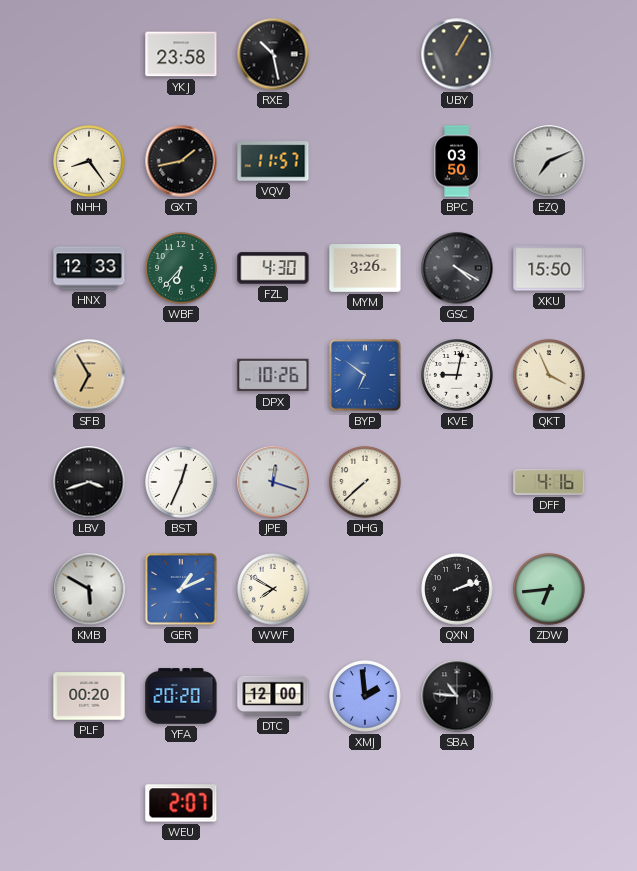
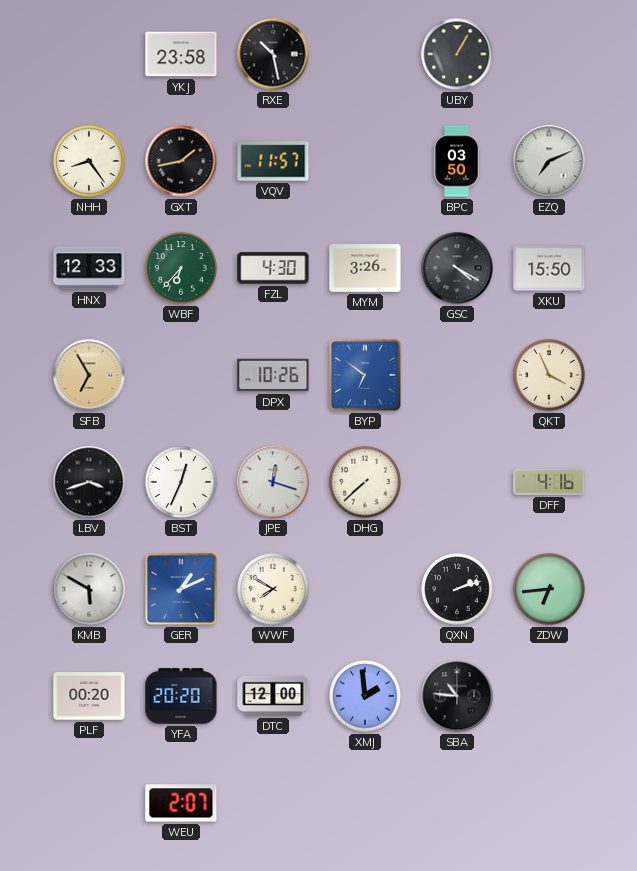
KVE: 9:02 -> none
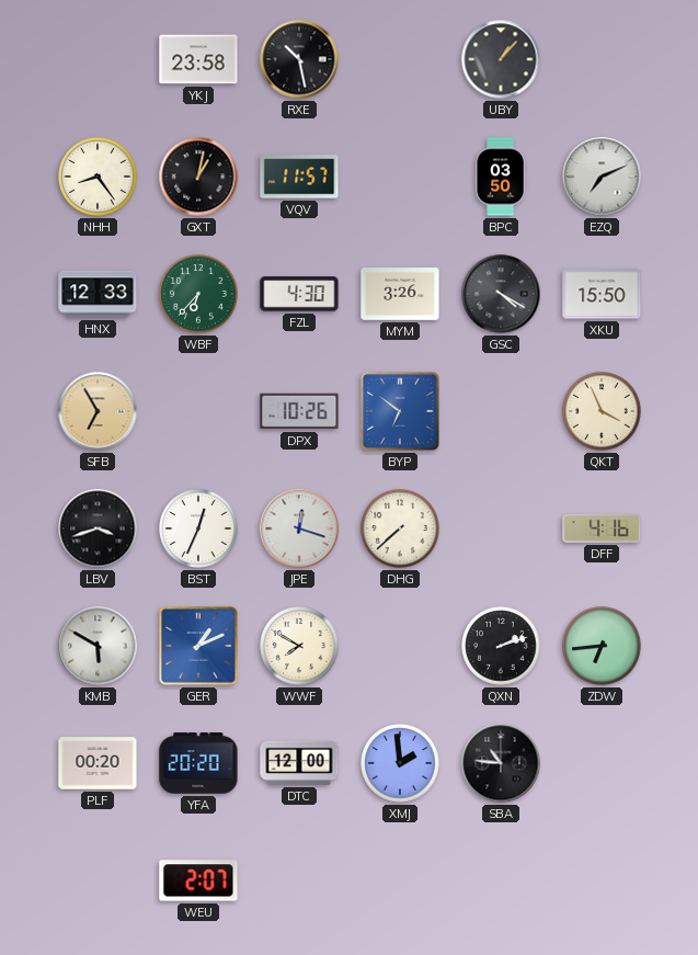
UBY: 1:05 -> 1:07
GXT: 1:43 -> 1:02
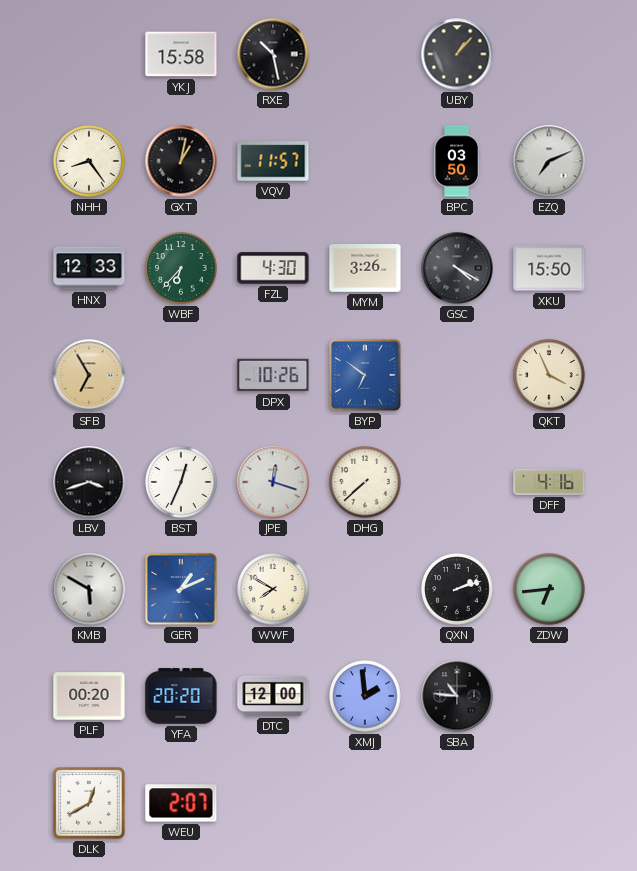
YKJ: 23:58 -> 15:58
DLK: none -> 12:40
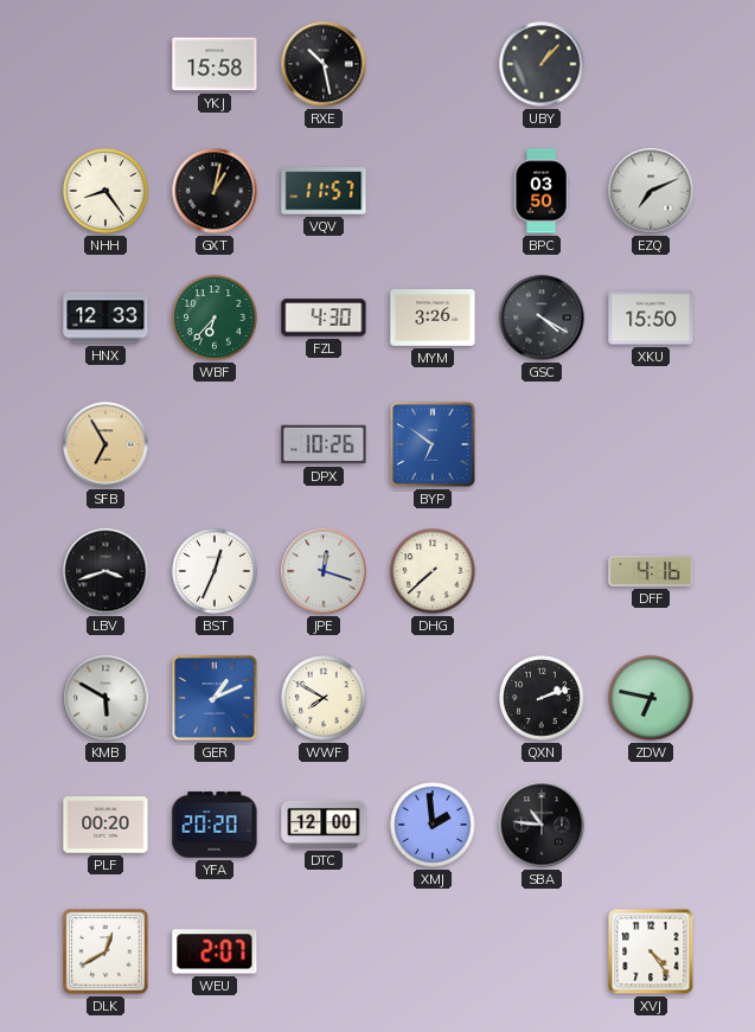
QKT: 3:56 -> none
ZDW: 6:44 -> 6:47
XVJ: none -> 4:24
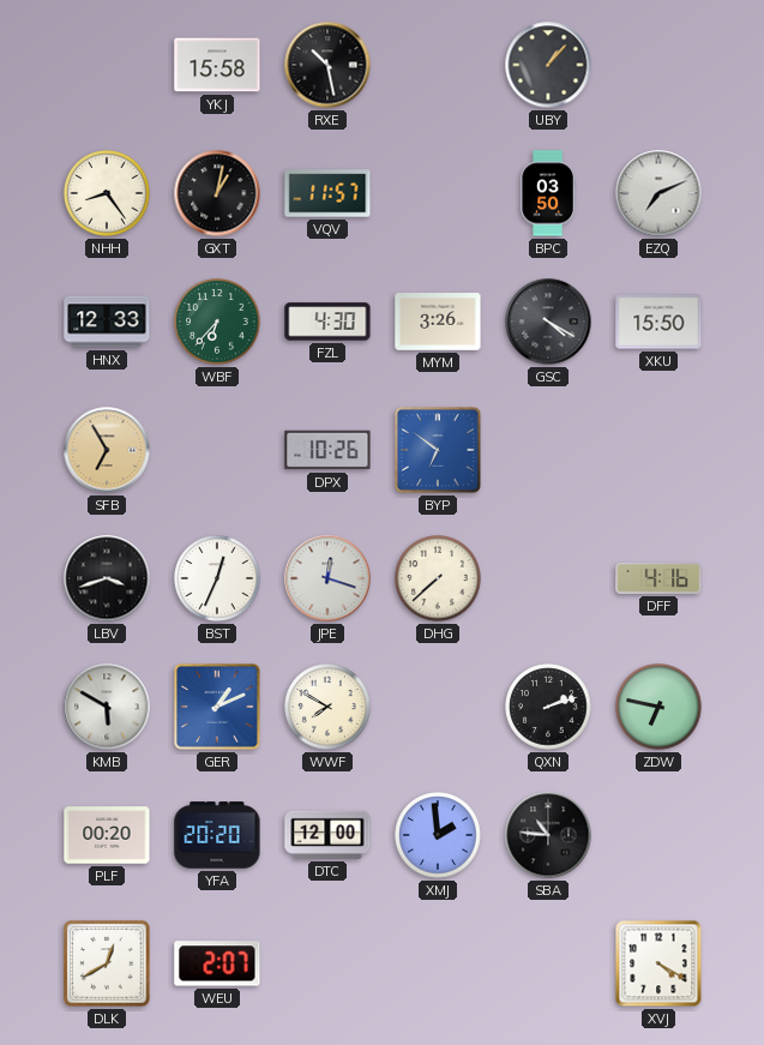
XVJ: 4:24 -> 4:20
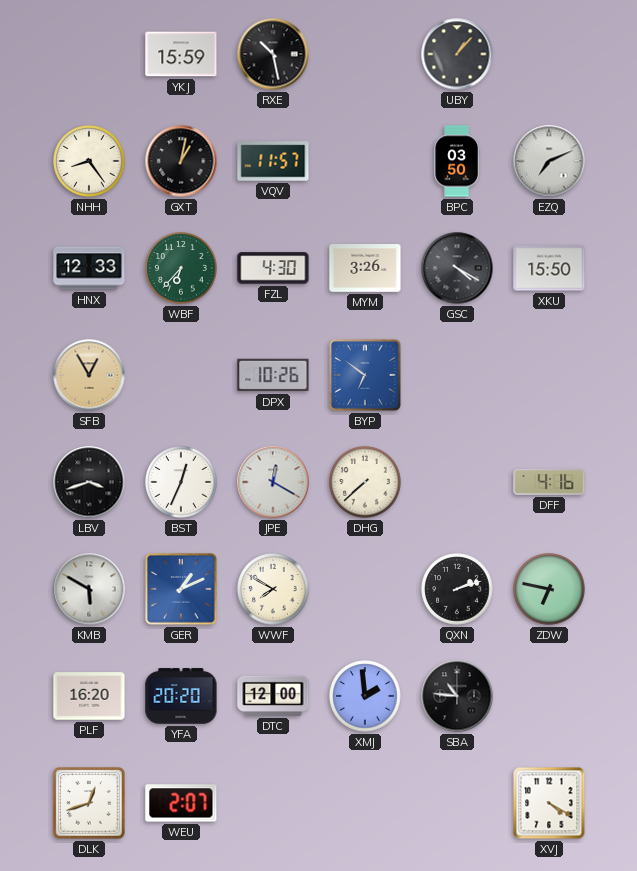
YKJ: 15:58 -> 15:59
SFB: 6:55 -> 12:55
JPE: 12:18 -> 12:20
PLF: 00:20 -> 16:20
DLK: 12:40 -> 12:42
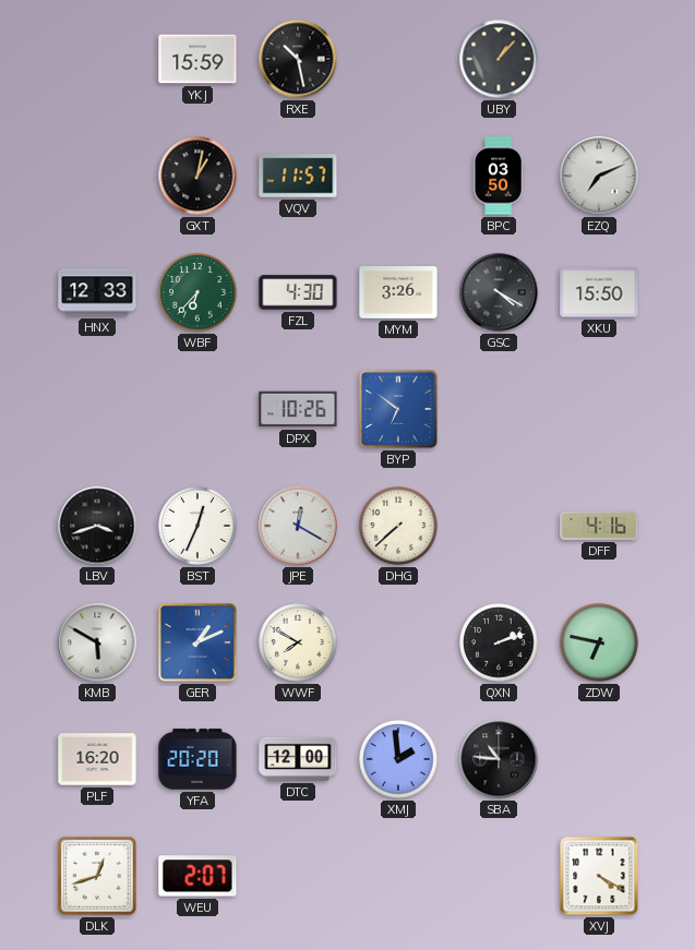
NHH: 8:24 -> none
SFB: 12:55 -> none
